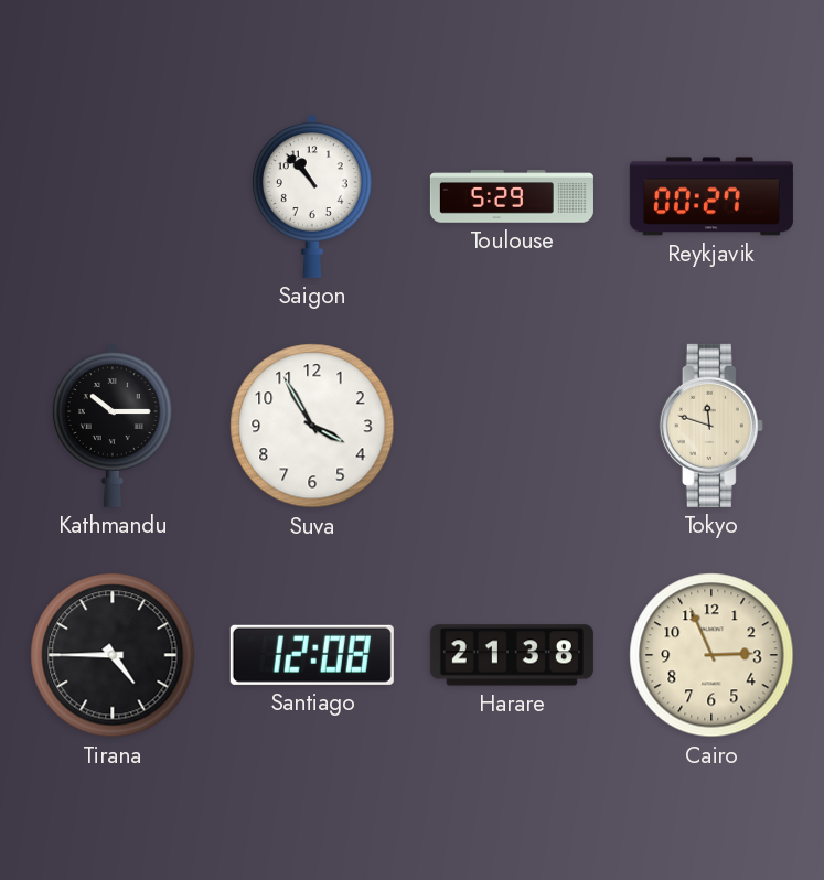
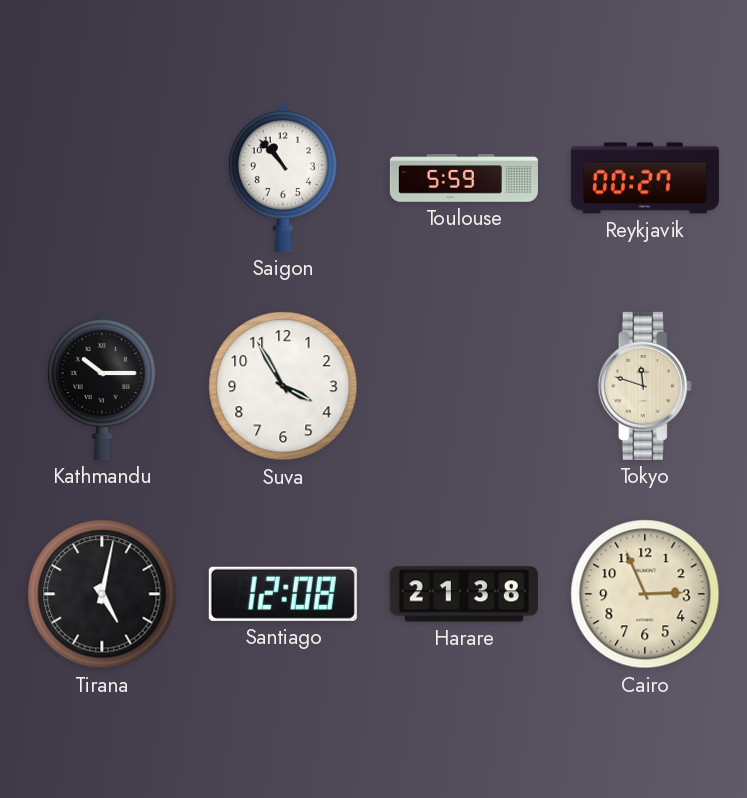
Toulouse: 5:29 -> 5:59
Tirana: 4:45 -> 5:02
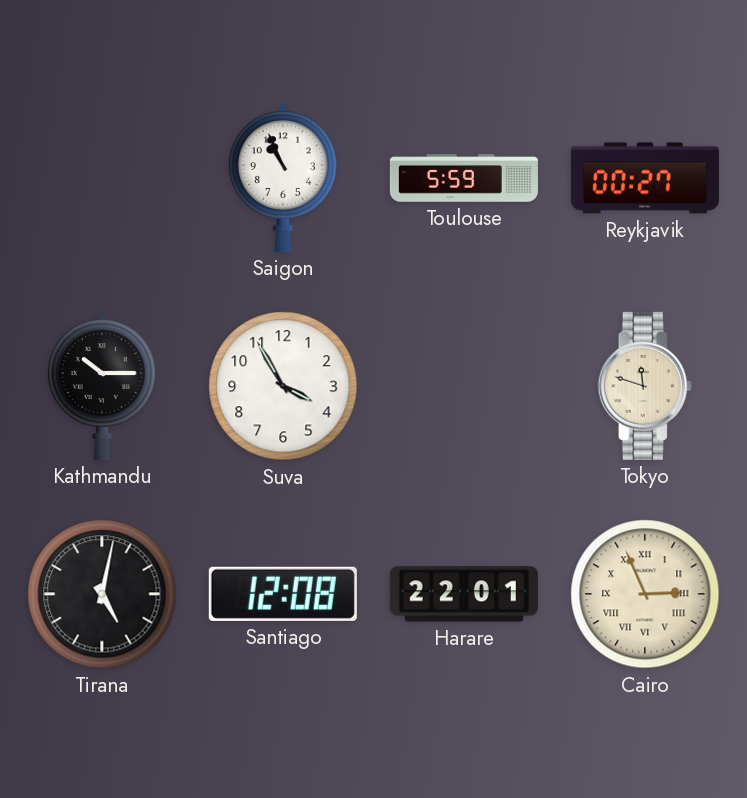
Saigon: 10:53 -> 10:56
Harare: 21:38 -> 22:01
Cairo numerals: Arabic -> Roman
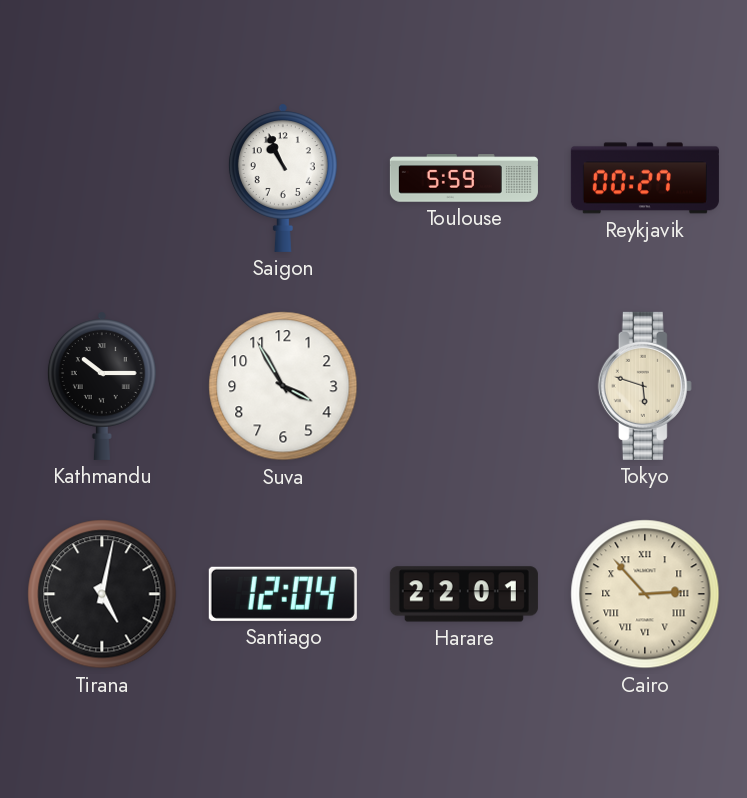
Tokyo: 11:48 -> 5:48
Santiago: 12:08 -> 12:04
Cairo: 2:56 -> 2:53
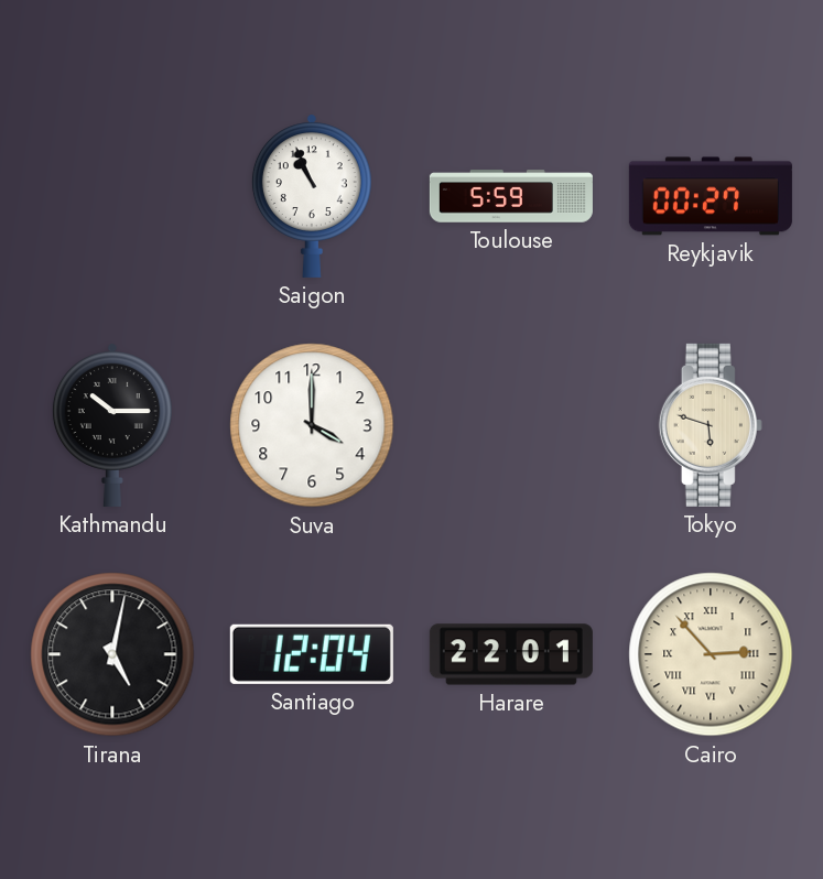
Suva: 3:55 -> 4:00
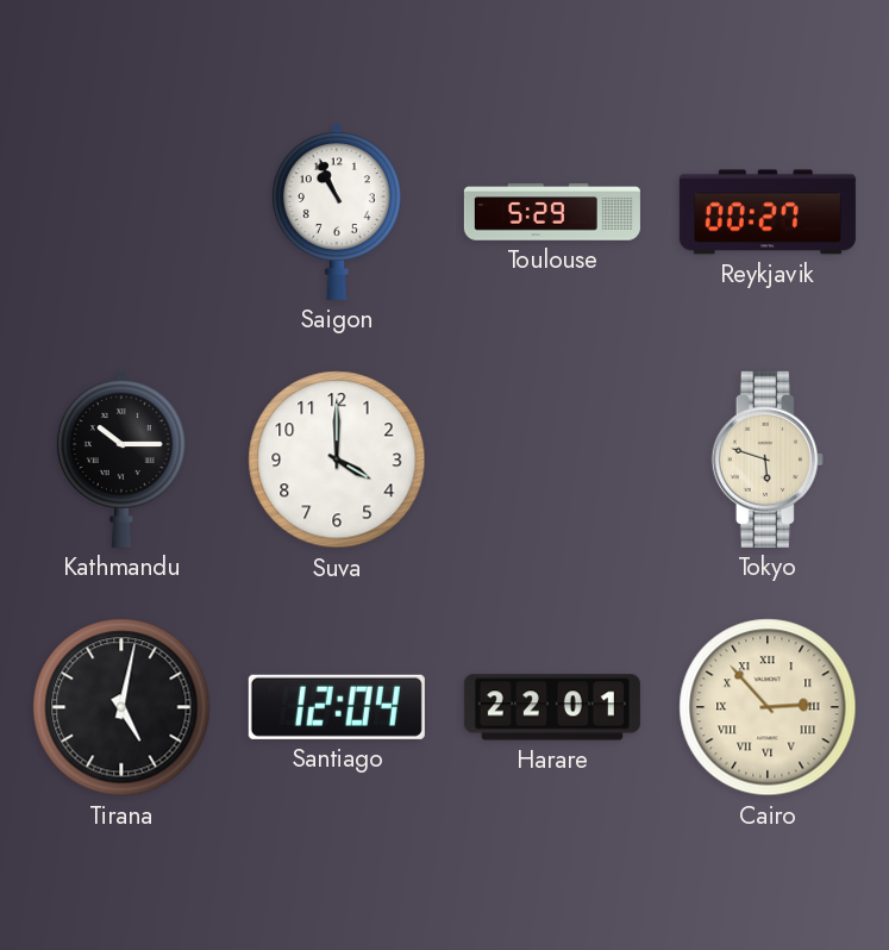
Toulouse: 5:59 -> 5:29
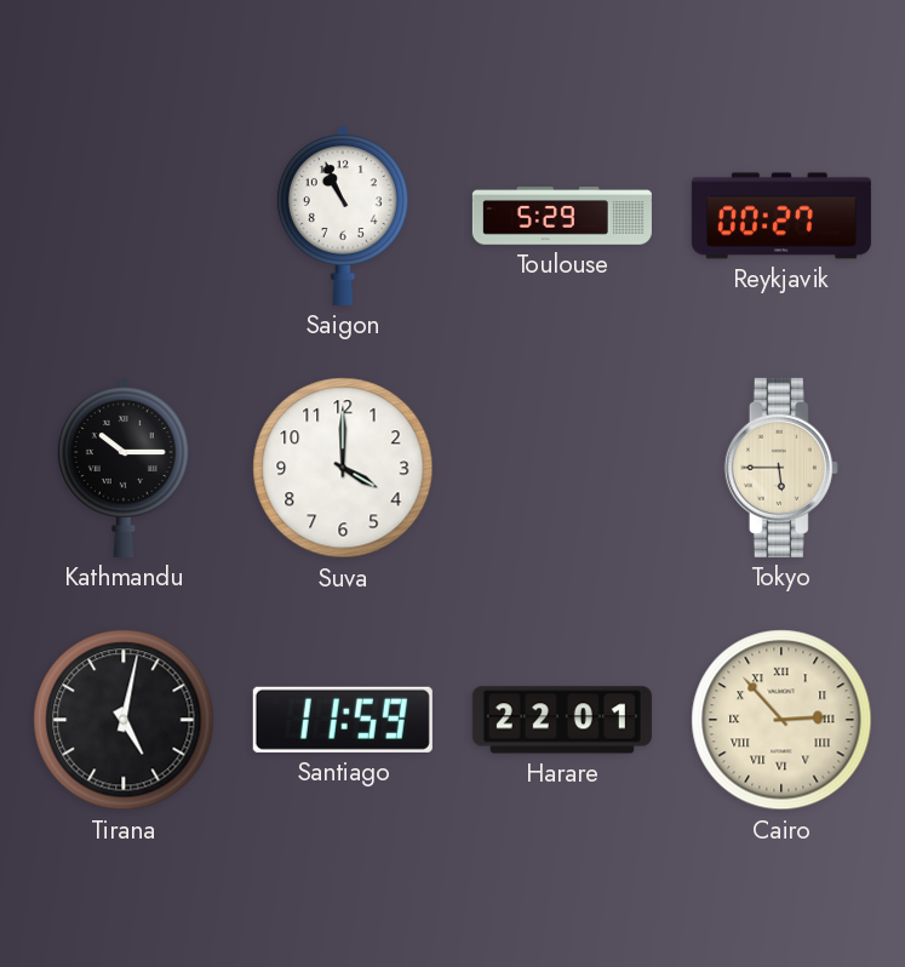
Tokyo: 5:48 -> 5:45
Santiago: 12:04 -> 11:59
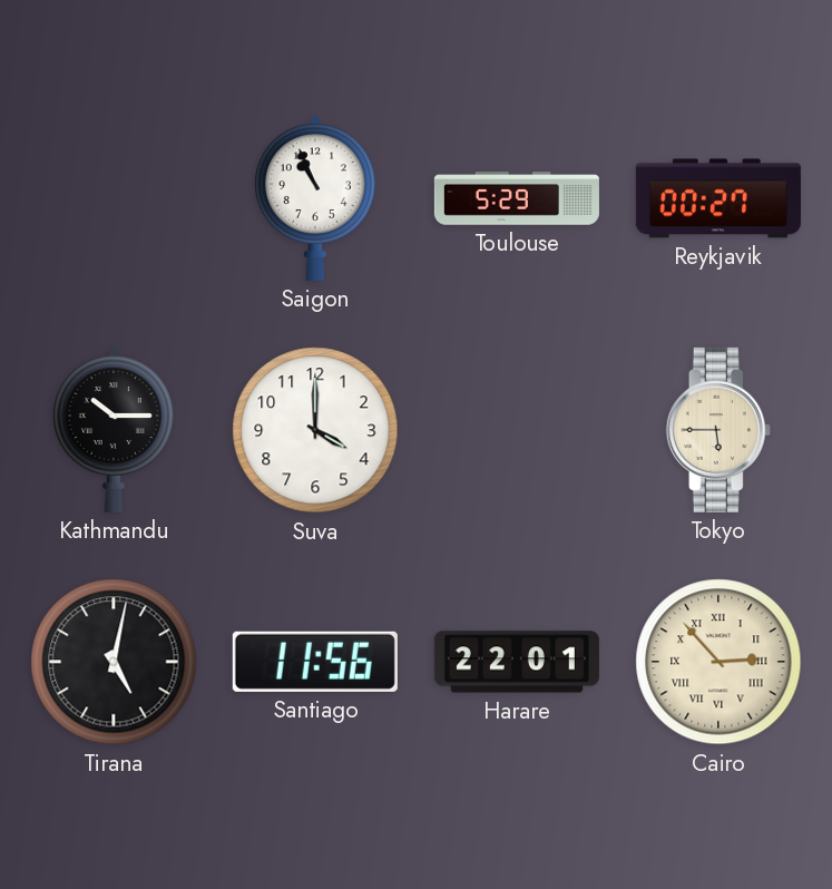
Santiago: 11:59 -> 11:56
